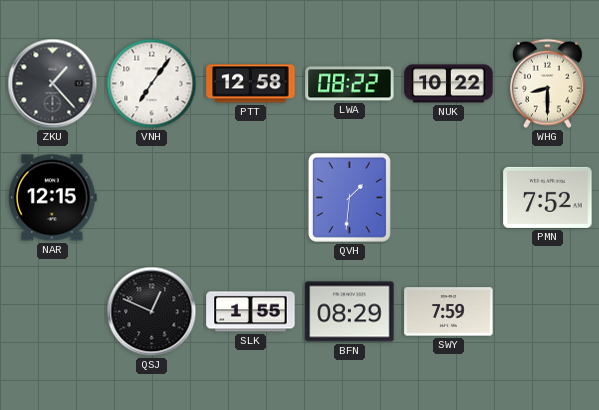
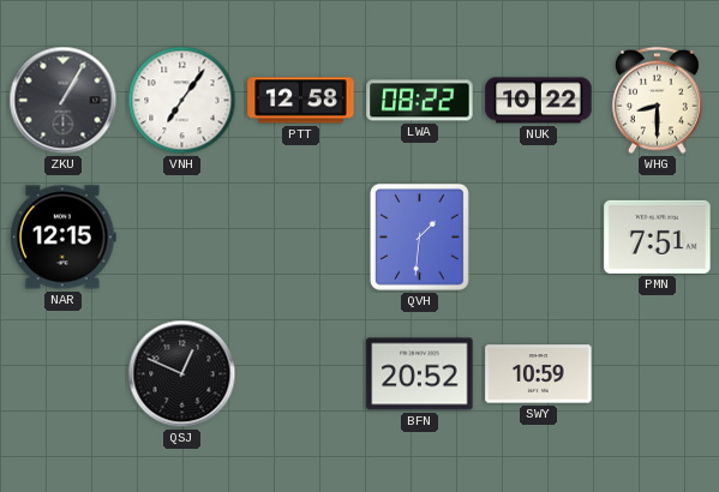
ZKU: 1:23 -> 1:05
PMN: 7:52 -> 7:51
SLK: 1:55 -> none
BFN: 08:29 -> 20:52
SWY: 7:59 -> 10:59
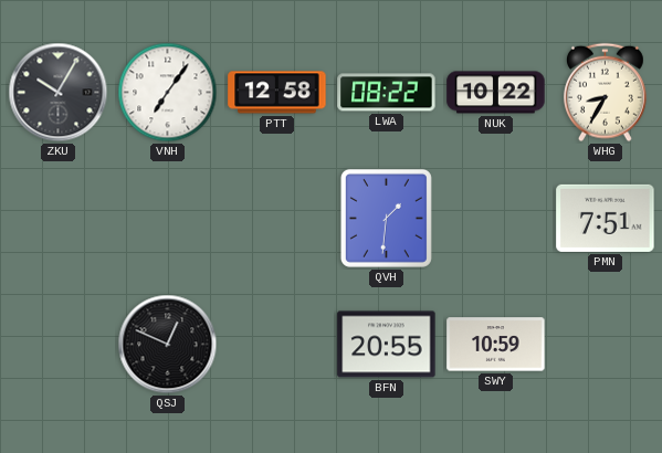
ZKU: 1:05 -> 10:05
WHG: 8:30 -> 8:35
NAR: 12:15 -> none
BFN: 20:52 -> 20:55
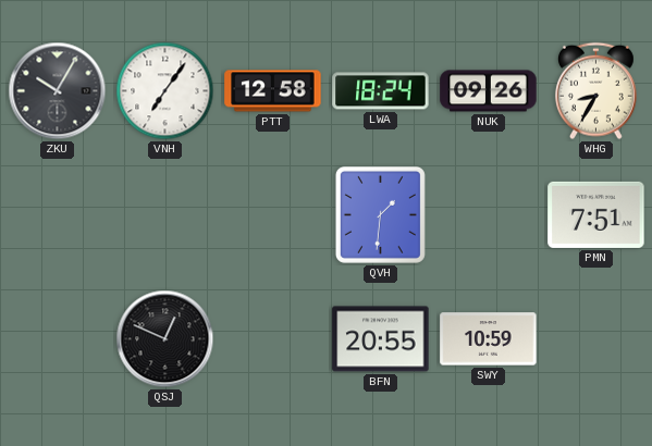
LWA: 08:22 -> 18:24
NUK: 10:22 -> 09:26
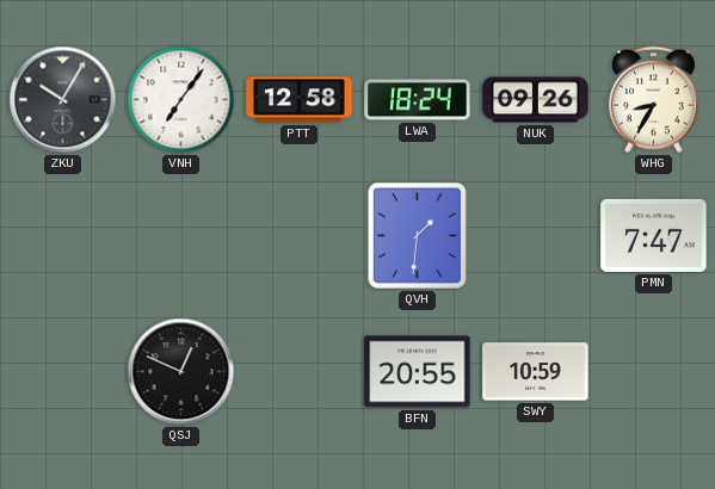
PMN: 7:51 -> 7:47
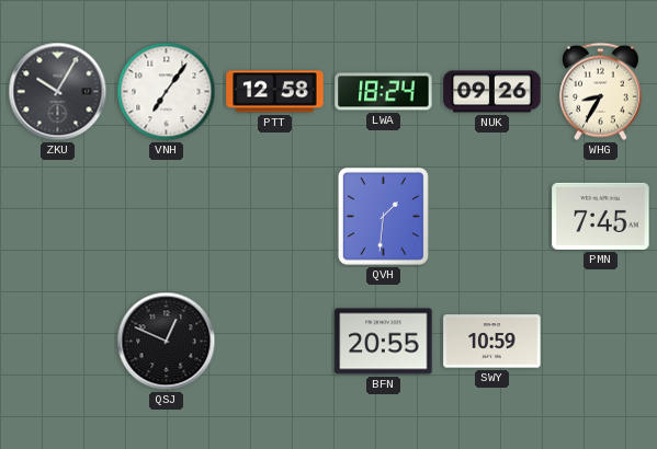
PMN: 7:47 -> 7:45
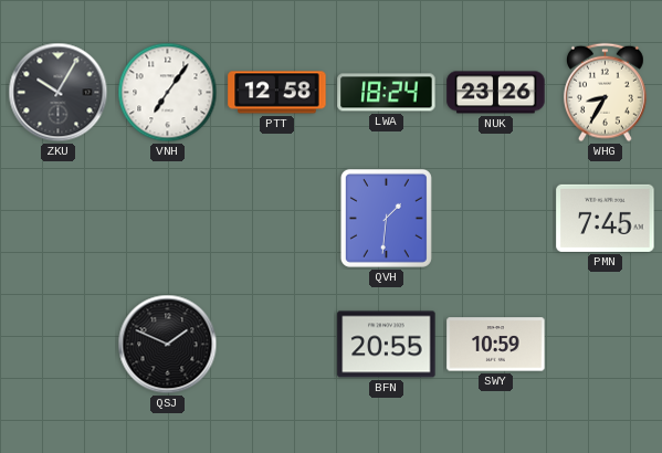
NUK: 09:26 -> 23:26
QSJ: 12:49 -> 1:49
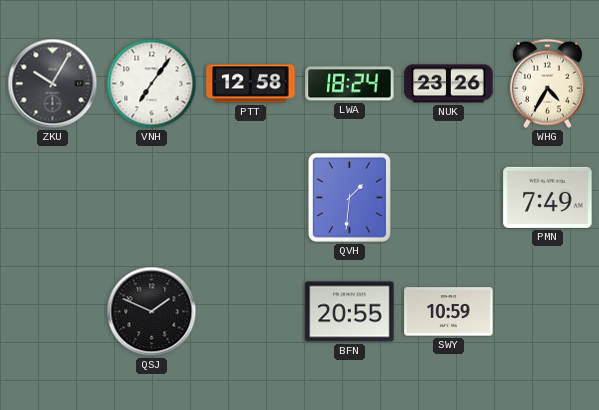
WHG: 8:35 -> 4:35
PMN: 7:45 -> 7:49
